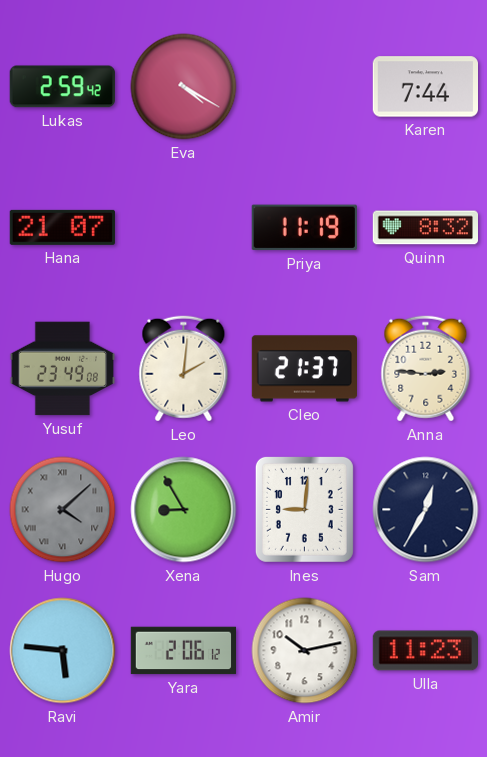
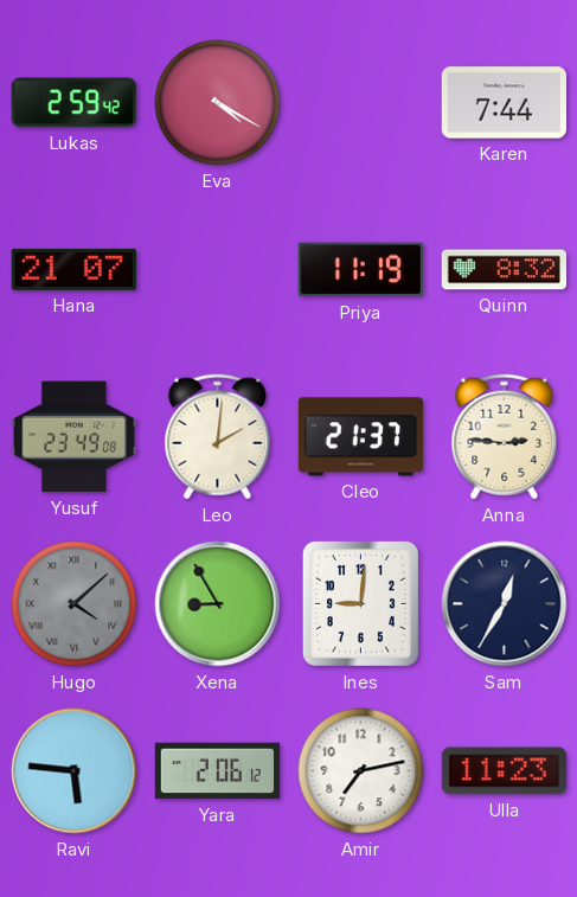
Amir: 10:13 -> 7:13
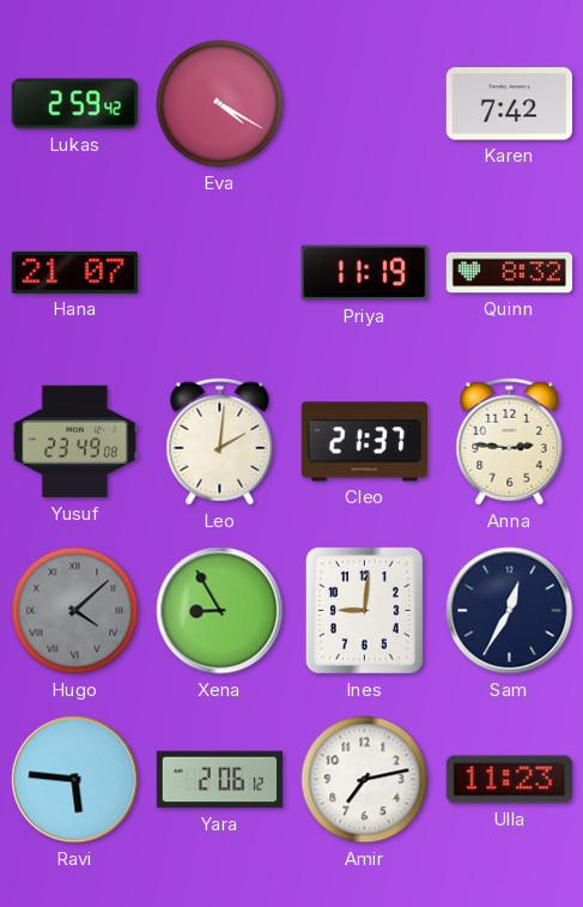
Karen: 7:44 -> 7:42
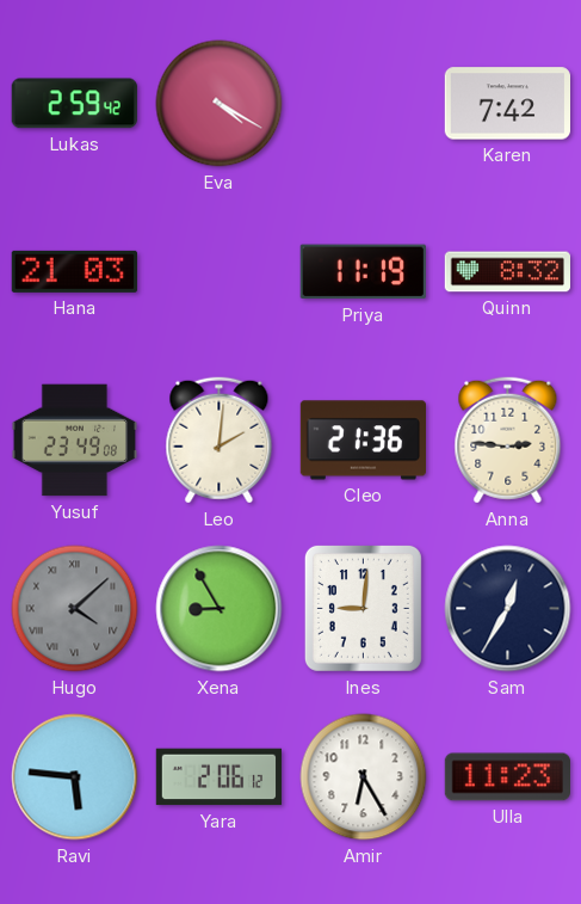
Hana: 21:07 -> 21:03
Cleo: 21:37 -> 21:36
Amir: 7:13 -> 6:25
